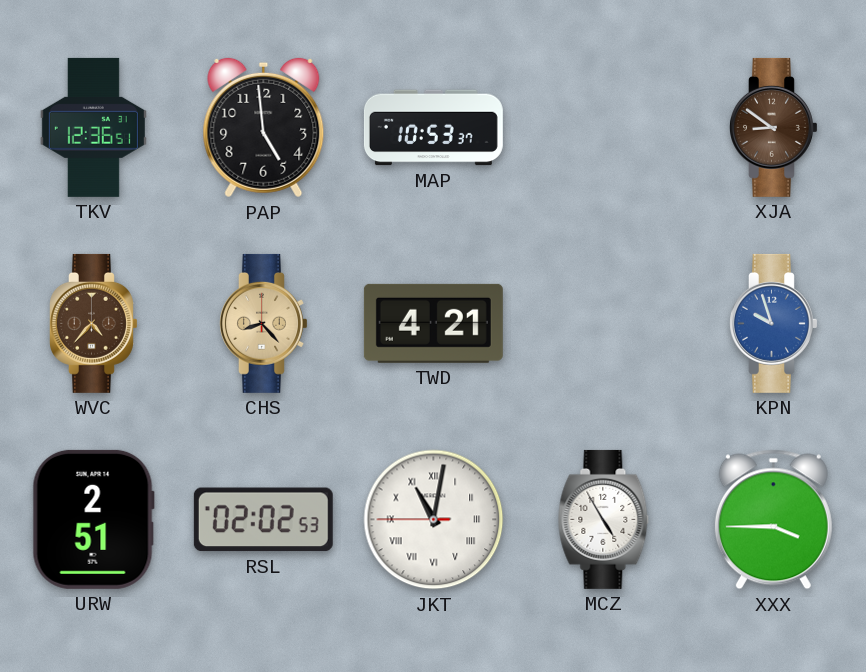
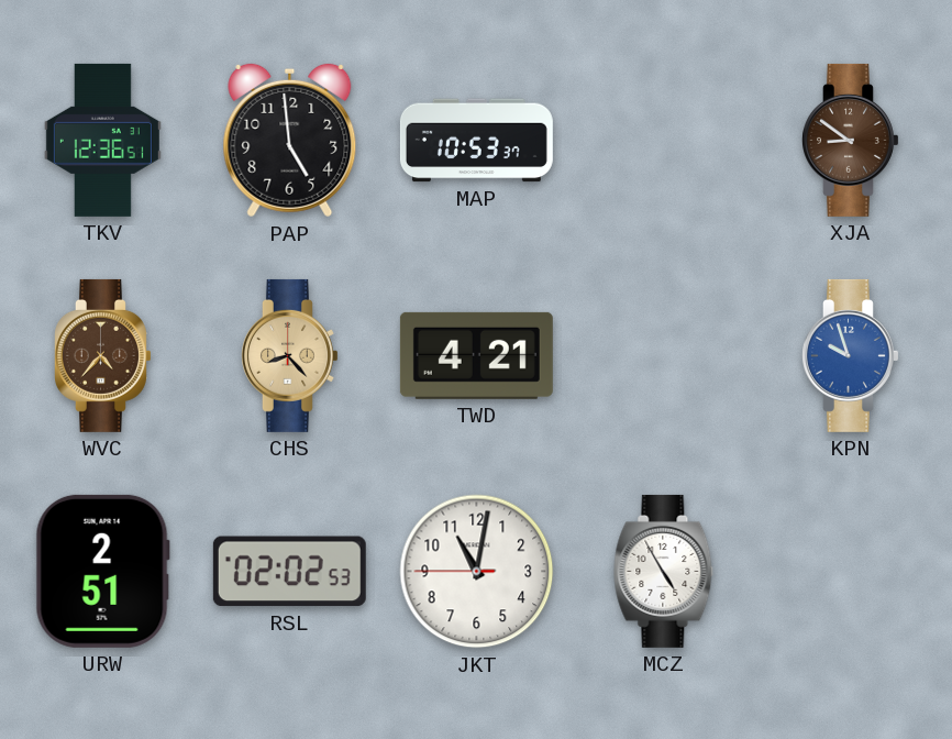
JKT numerals: Roman -> Arabic
XXX: 3:45 -> none
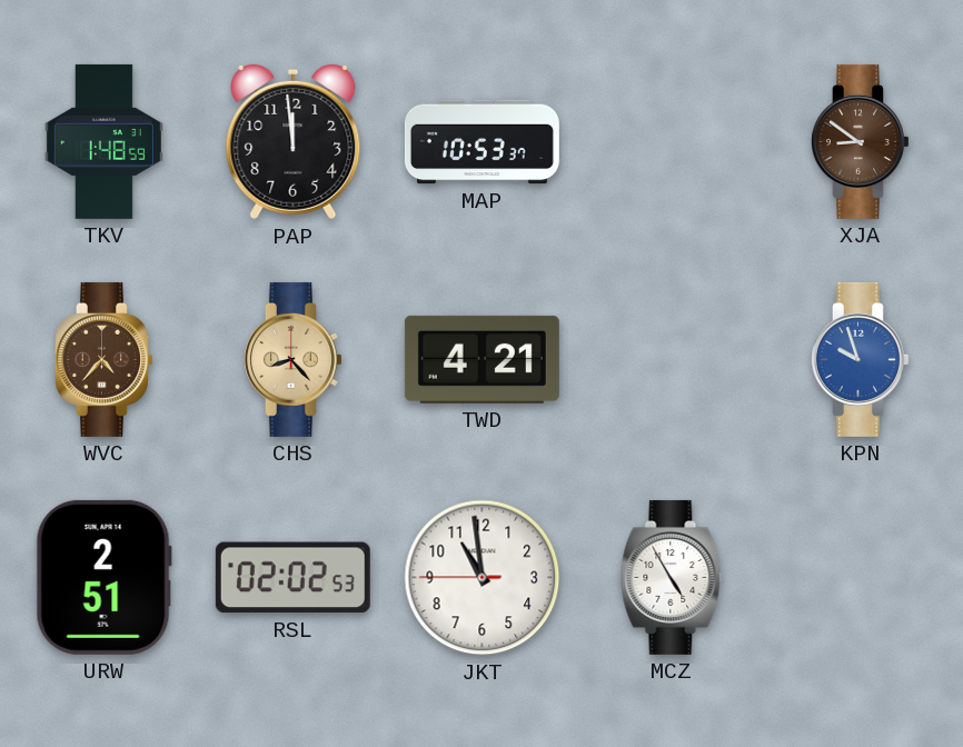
TKV: 12:36 -> 1:48
PAP: 4:59 -> 11:59
JKT: 11:01 -> 10:58
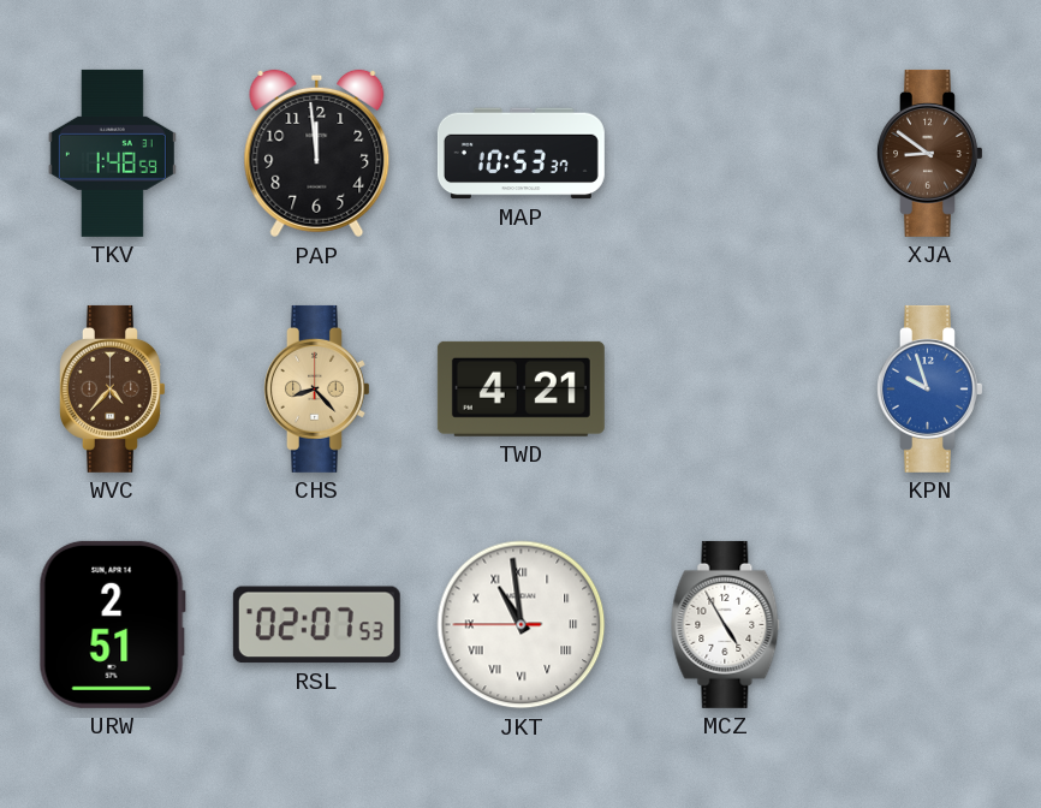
RSL: 02:02 -> 02:07
JKT numerals: Arabic -> Roman
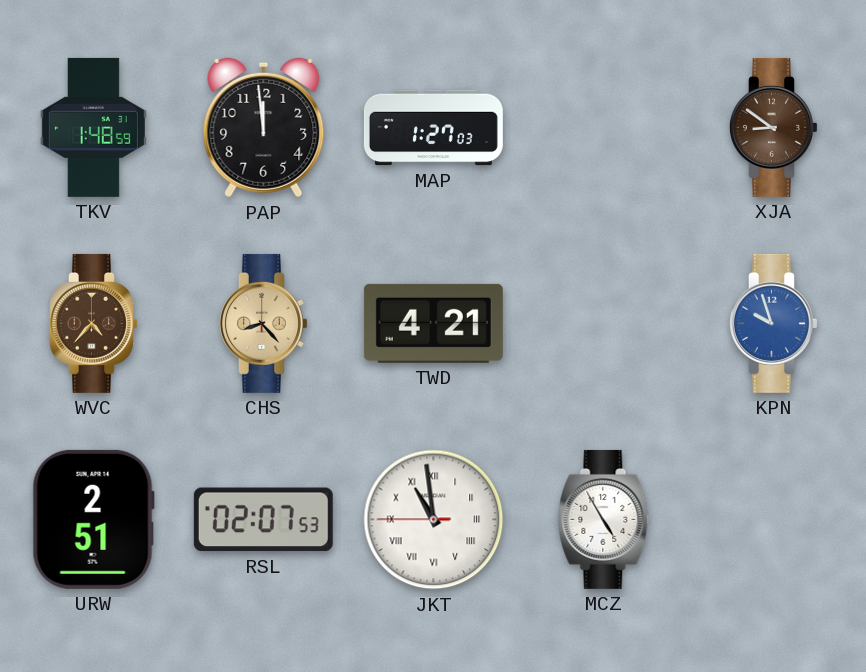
MAP: 10:53 -> 1:27
